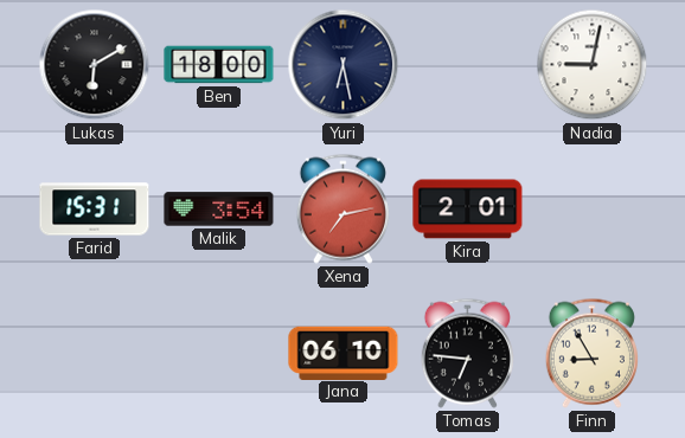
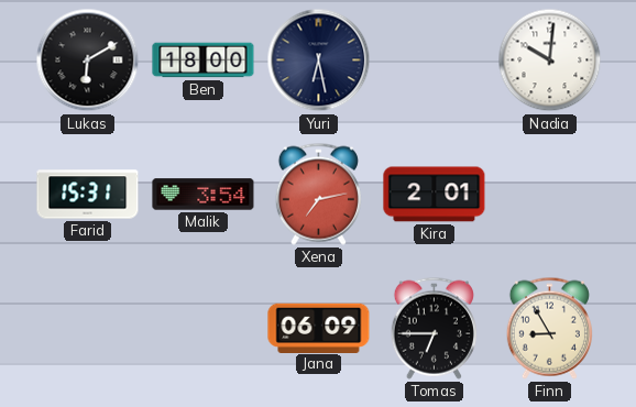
Nadia: 9:02 -> 10:01
Jana: 06:10 -> 06:09
Tomas: 6:46 -> 6:45
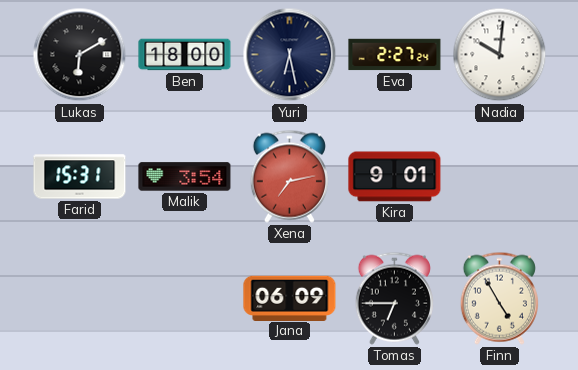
Eva: none -> 2:27
Kira: 2:01 -> 9:01
Finn: 8:55 -> 4:55
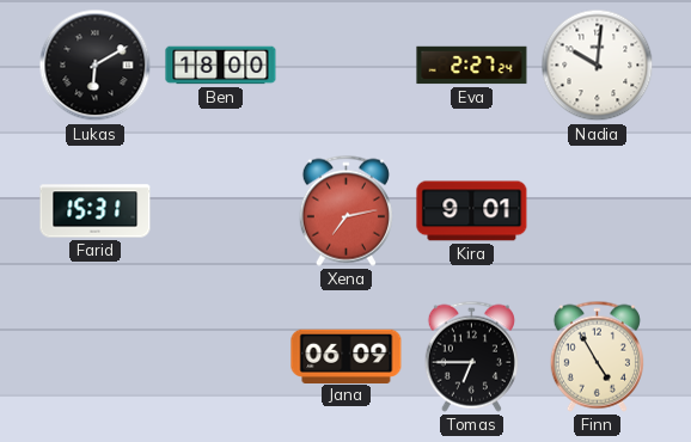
Yuri: 6:28 -> none
Malik: 3:54 -> none
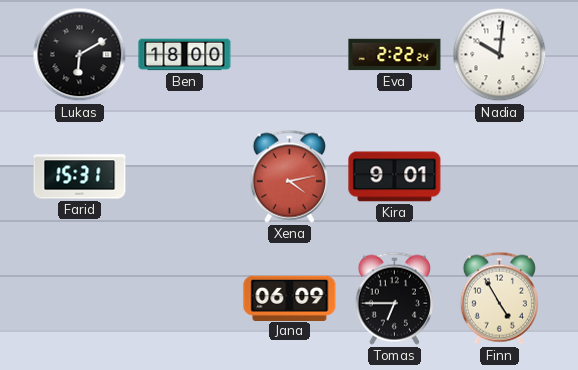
Eva: 2:27 -> 2:22
Xena: 7:13 -> 4:13
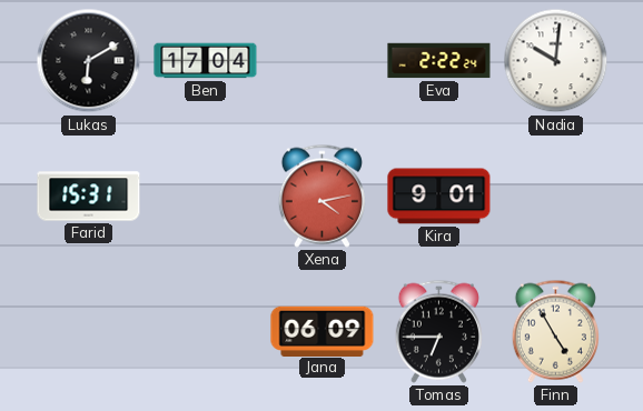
Ben: 18:00 -> 17:04
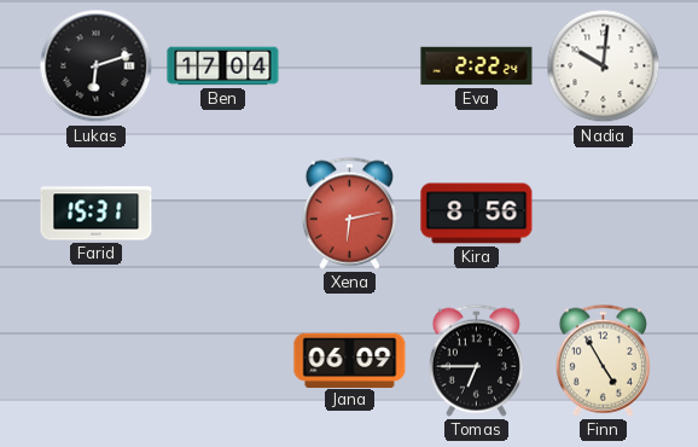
Lukas: 6:10 -> 6:12
Xena: 4:13 -> 6:13
Kira: 9:01 -> 8:56
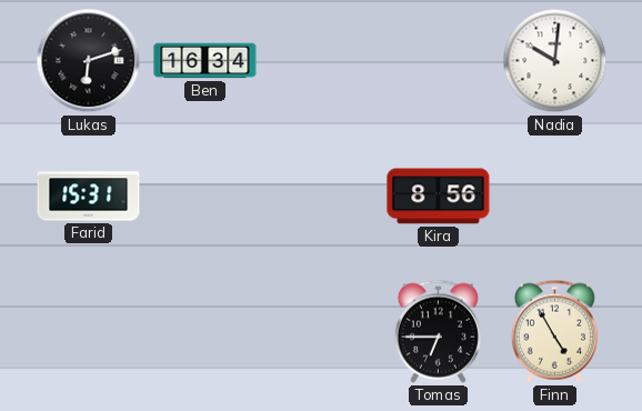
Ben: 17:04 -> 16:34
Eva: 2:22 -> none
Xena: 6:13 -> none
Jana: 06:09 -> none
